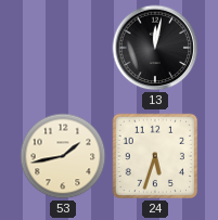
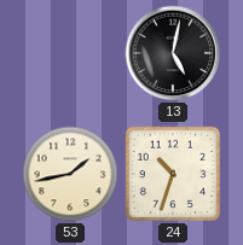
13: 12:02 -> 5:02
24: 5:33 -> 10:33
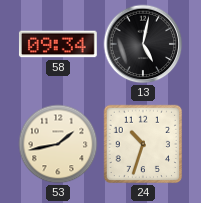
58: none -> 09:34
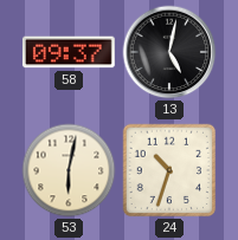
58: 09:34 -> 09:37
53: 1:43 -> 6:02
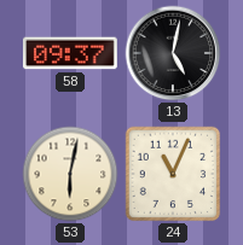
24: 10:33 -> 11:04
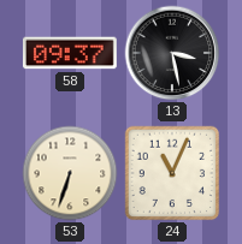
13: 5:02 -> 3:28
53: 6:02 -> 6:33
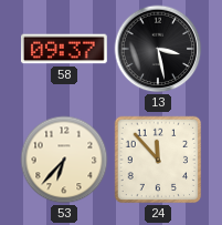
53: 6:33 -> 6:37
24: 11:04 -> 11:53
